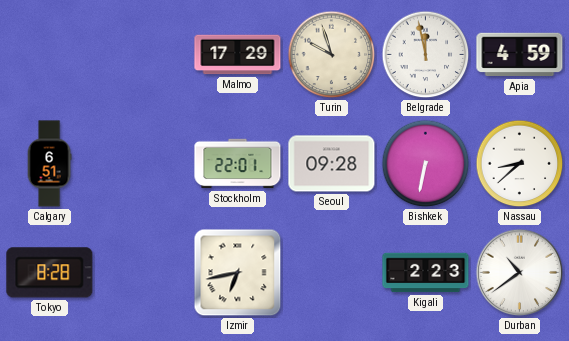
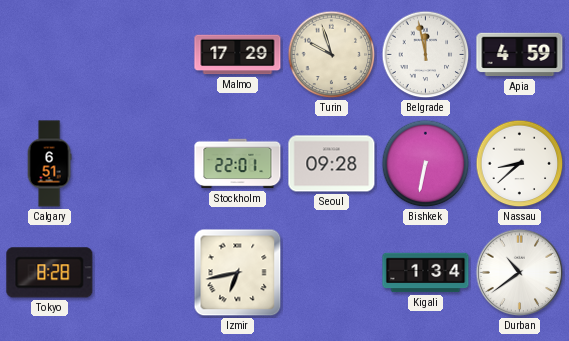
Kigali: 2:23 -> 1:34
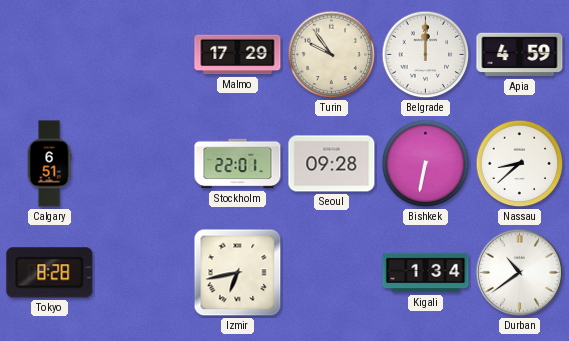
Turin: 9:57 -> 9:54
Belgrade: 11:58 -> 12:00
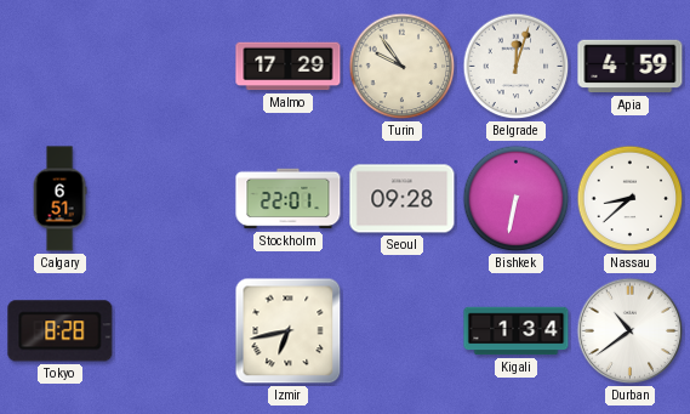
Belgrade: 12:00 -> 12:03
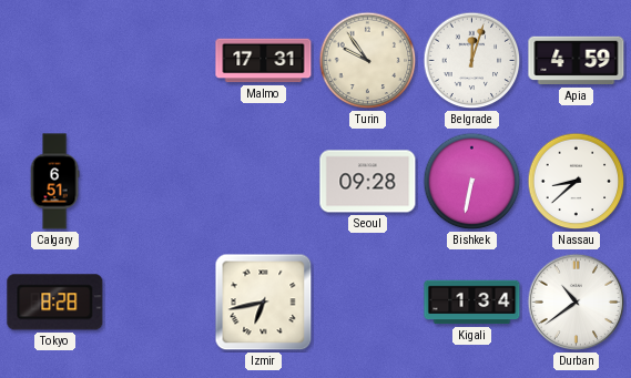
Malmo: 17:29 -> 17:31
Stockholm: 22:01 -> none
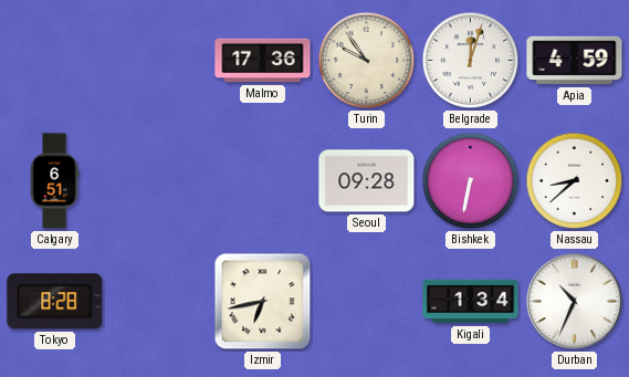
Malmo: 17:31 -> 17:36
Durban: 10:39 -> 10:34
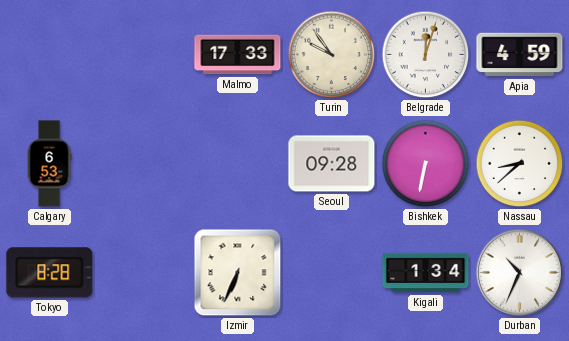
Malmo: 17:36 -> 17:33
Calgary: 6:51 -> 6:53
Izmir: 6:43 -> 6:34
